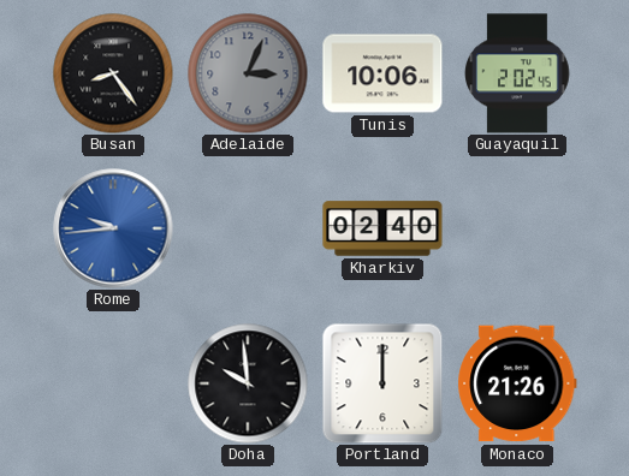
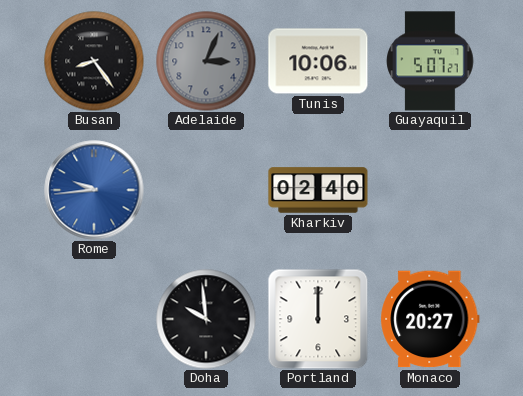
Guayaquil: 2:02 -> 5:07
Monaco: 21:26 -> 20:27
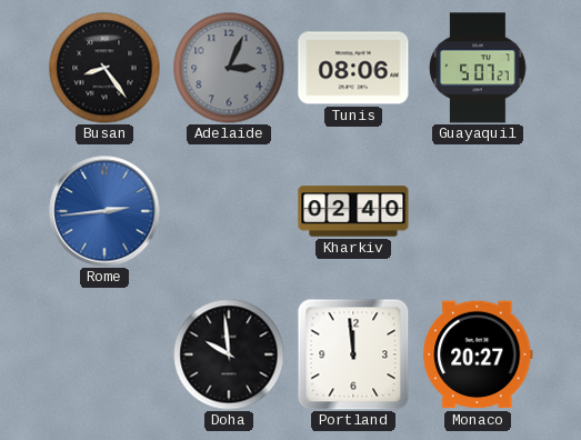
Tunis: 10:06 -> 08:06
Rome: 9:44 -> 2:44
Portland: 12:00 -> 11:59
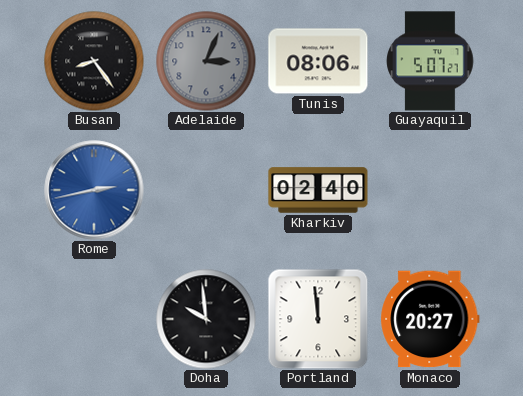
Rome: 2:44 -> 2:43
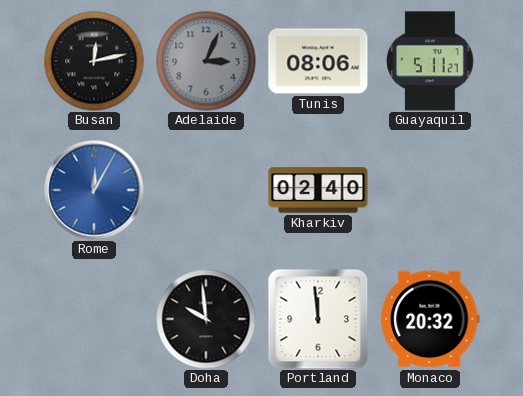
Busan: 8:24 -> 12:13
Guayaquil: 5:07 -> 5:11
Rome: 2:43 -> 12:05
Monaco: 20:27 -> 20:32
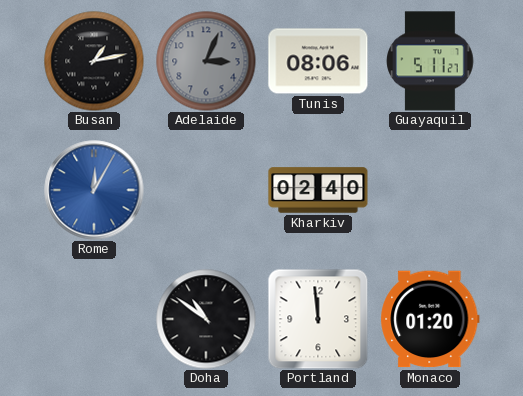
Busan: 12:13 -> 1:13
Doha: 9:59 -> 10:51
Monaco: 20:32 -> 01:20
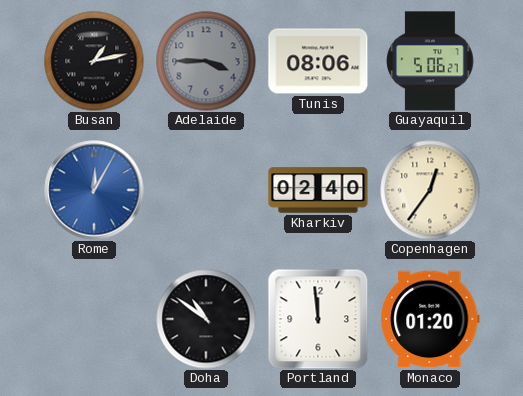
Adelaide: 3:04 -> 3:45
Guayaquil: 5:11 -> 5:06
Copenhagen: none -> 12:36
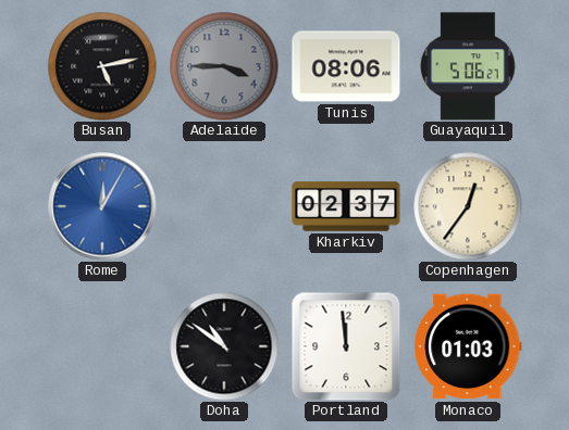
Busan: 1:13 -> 5:13
Kharkiv: 02:40 -> 02:37
Monaco: 01:20 -> 01:03
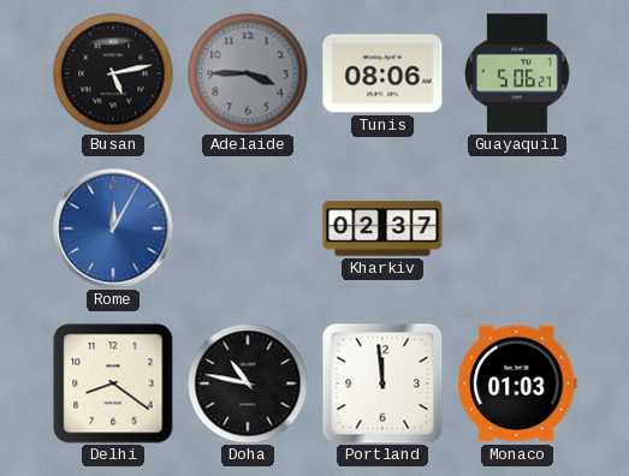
Copenhagen: 12:36 -> none
Delhi: none -> 8:21
Doha: 10:51 -> 10:47
